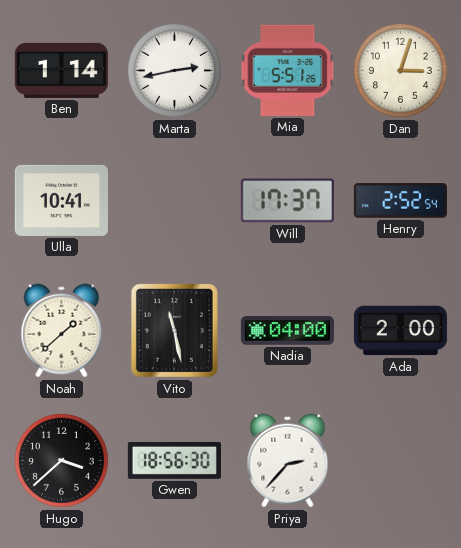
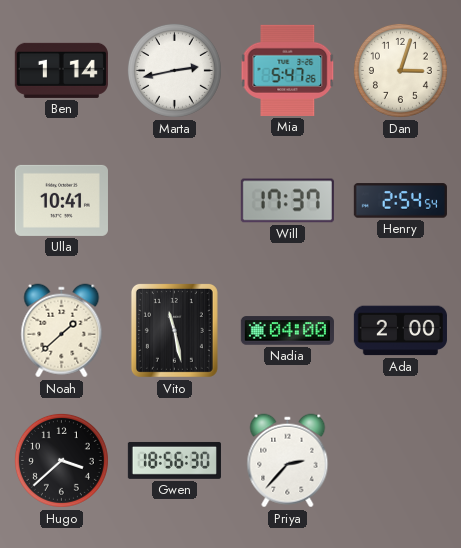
Mia: 5:51 -> 5:47
Henry: 2:52 -> 2:54
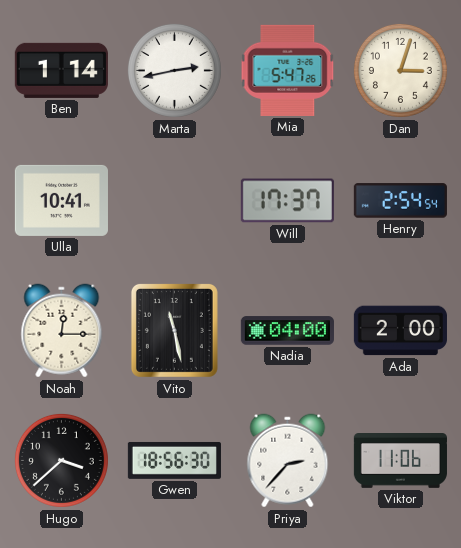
Noah: 1:38 -> 12:15
Viktor: none -> 11:06
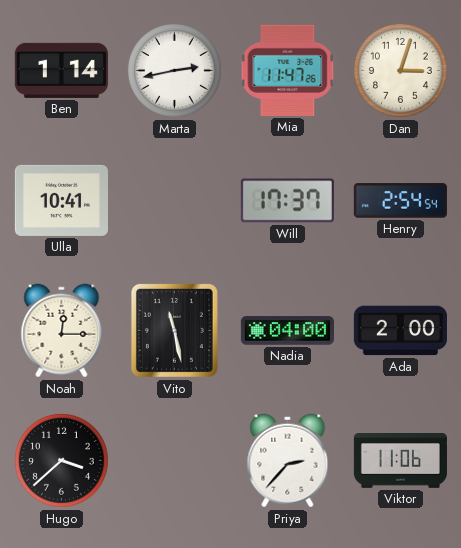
Mia: 5:47 -> 11:47
Gwen: 18:56 -> none
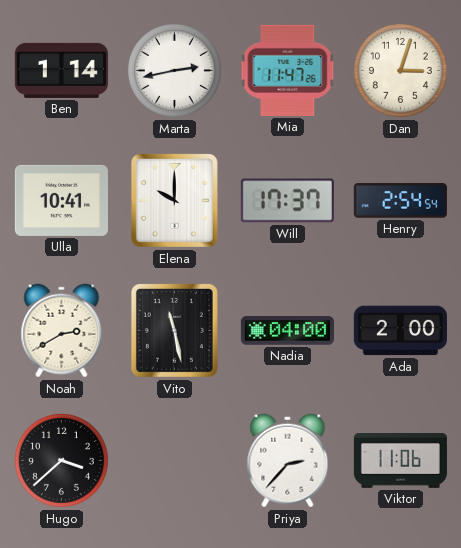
Elena: none -> 10:00
Noah: 12:15 -> 2:40
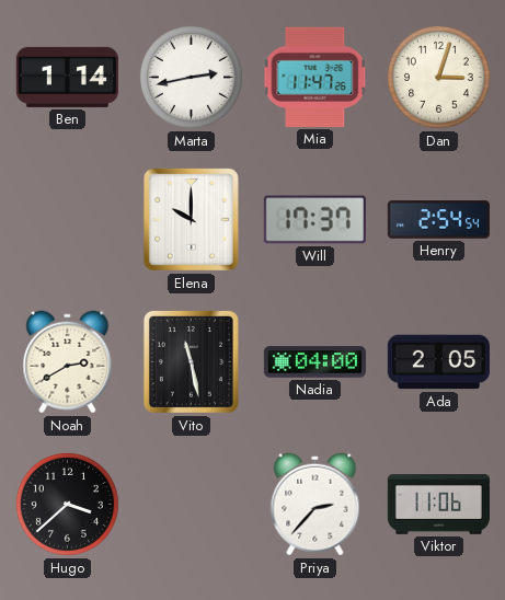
Ulla: 10:41 -> none
Ada: 2:00 -> 2:05
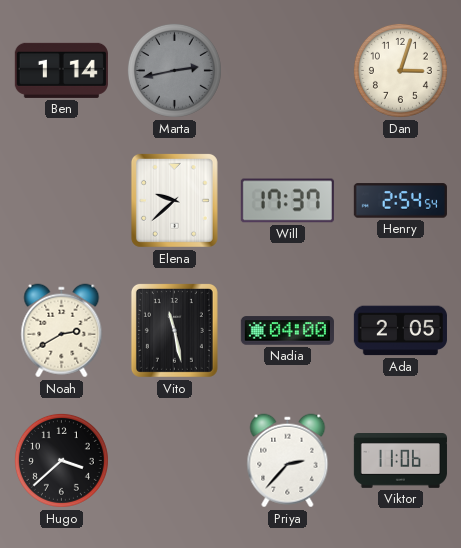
Marta dial: white -> grey
Mia: 11:47 -> none
Elena: 10:00 -> 9:38
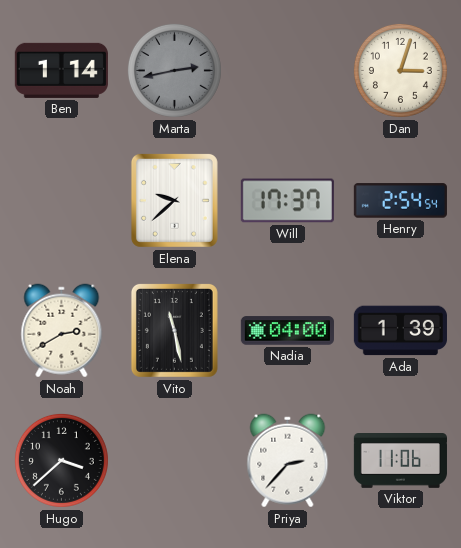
Ada: 2:05 -> 1:39
